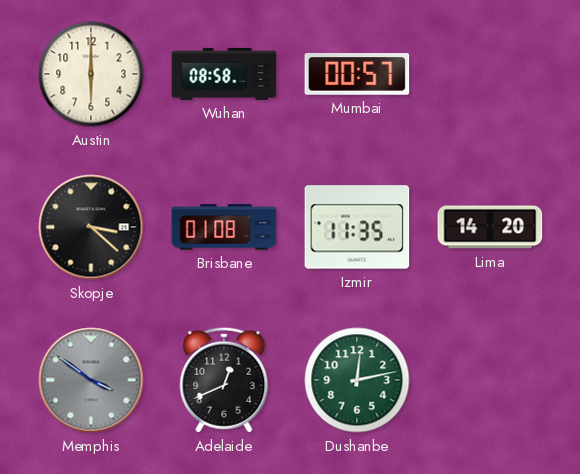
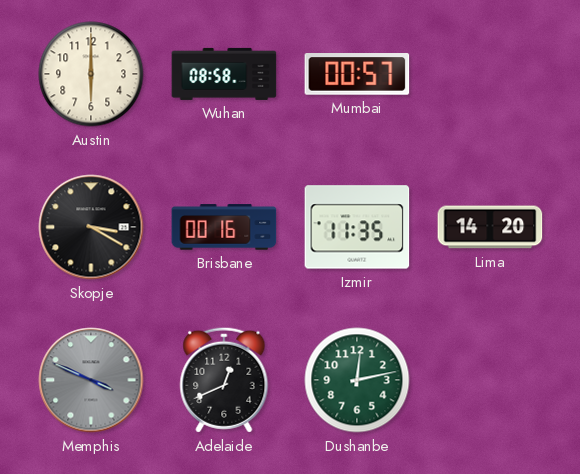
Skopje: 3:22 -> 3:20
Brisbane: 01:08 -> 00:16
Memphis: 3:51 -> 3:49
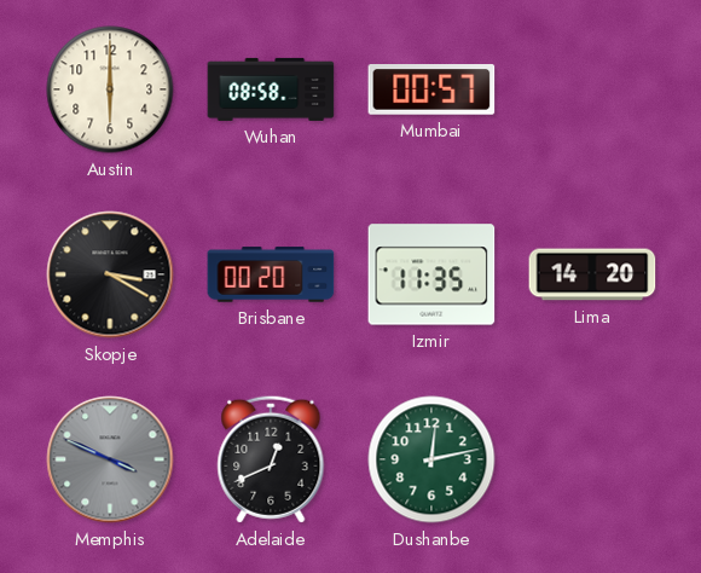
Brisbane: 00:16 -> 00:20
